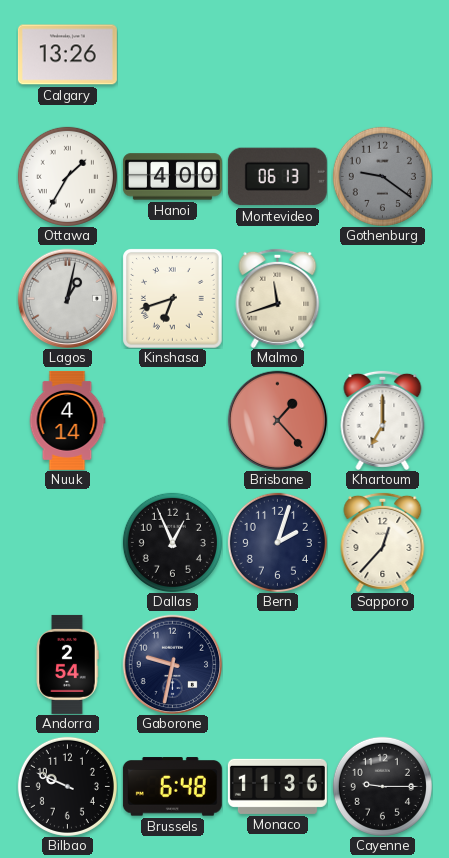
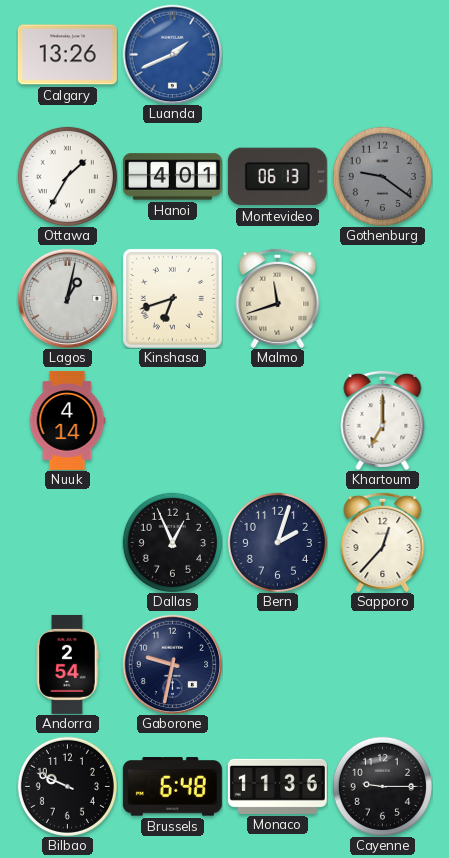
Luanda: none -> 1:41
Hanoi: 4:00 -> 4:01
Brisbane: 1:23 -> none
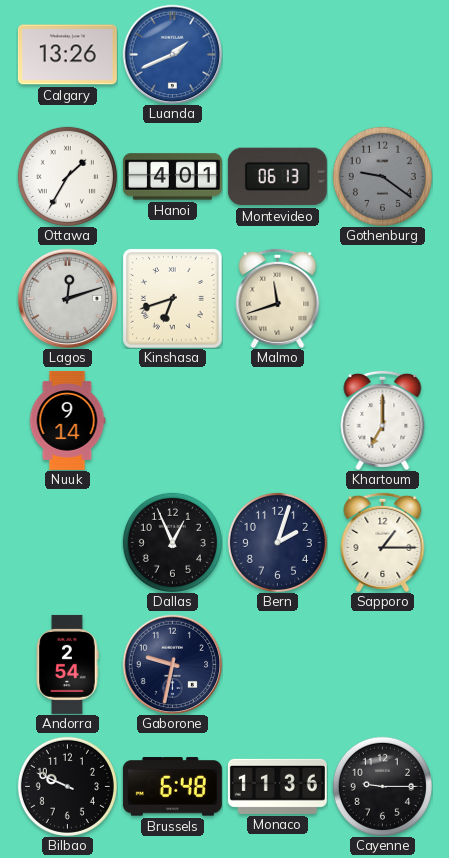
Lagos: 1:02 -> 12:12
Nuuk: 4:14 -> 9:14
Sapporo: 12:37 -> 1:15
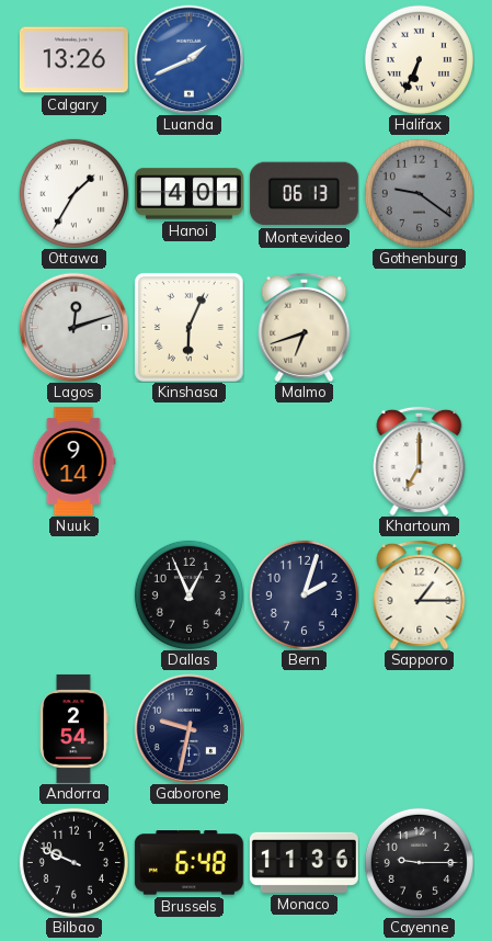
Halifax: none -> 6:34
Kinshasa: 6:42 -> 6:04
Malmo: 11:42 -> 6:42
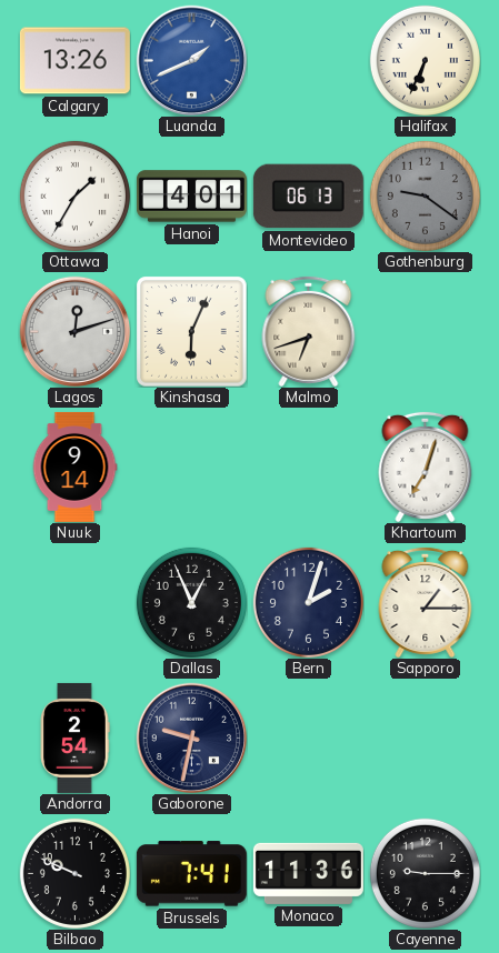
Khartoum: 7:00 -> 7:03
Brussels: 6:48 -> 7:41
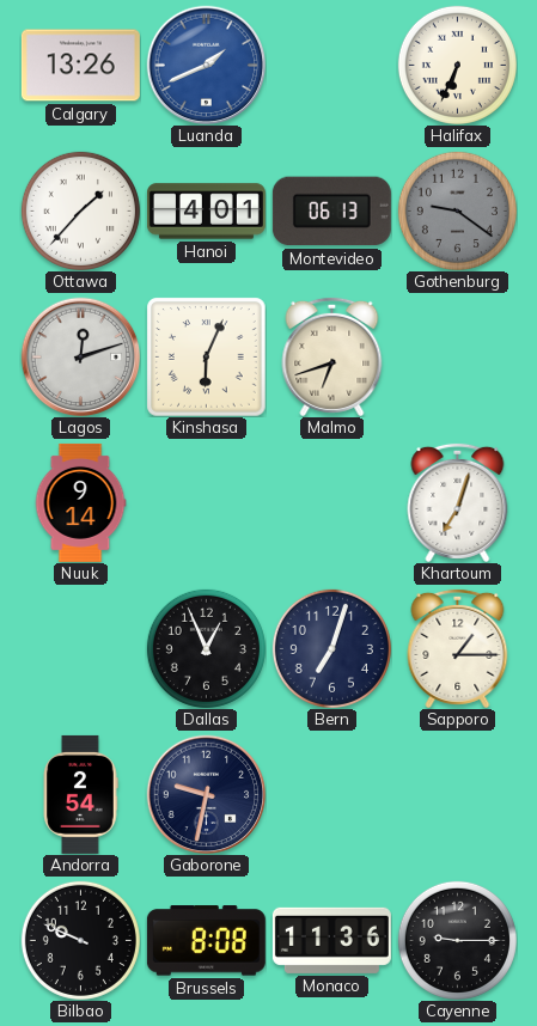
Ottawa: 1:35 -> 1:37
Bern: 2:03 -> 7:03
Brussels: 7:41 -> 8:08
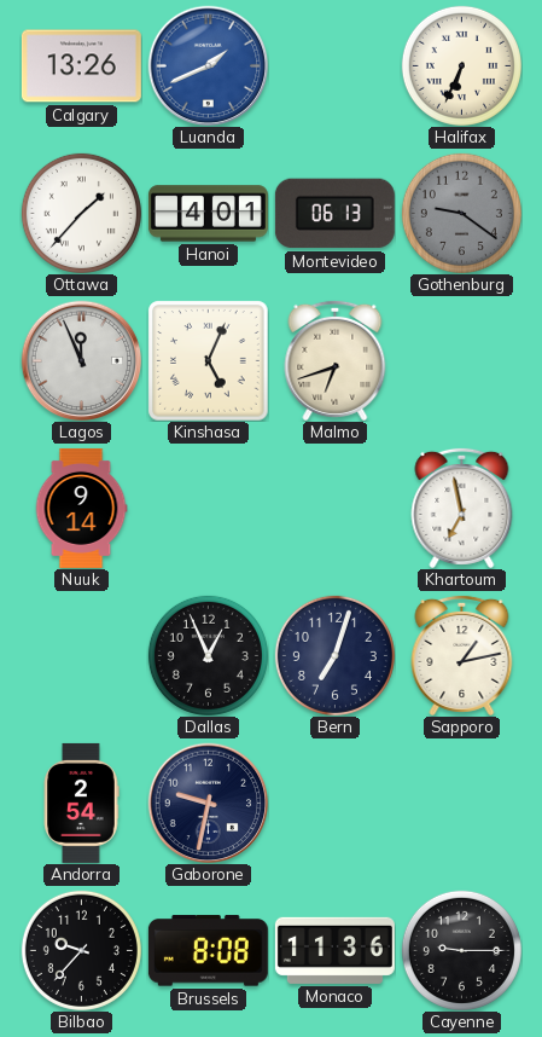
Lagos: 12:12 -> 11:56
Kinshasa: 6:04 -> 5:04
Khartoum: 7:03 -> 6:58
Sapporo: 1:15 -> 1:13
Bilbao: 9:49 -> 9:37
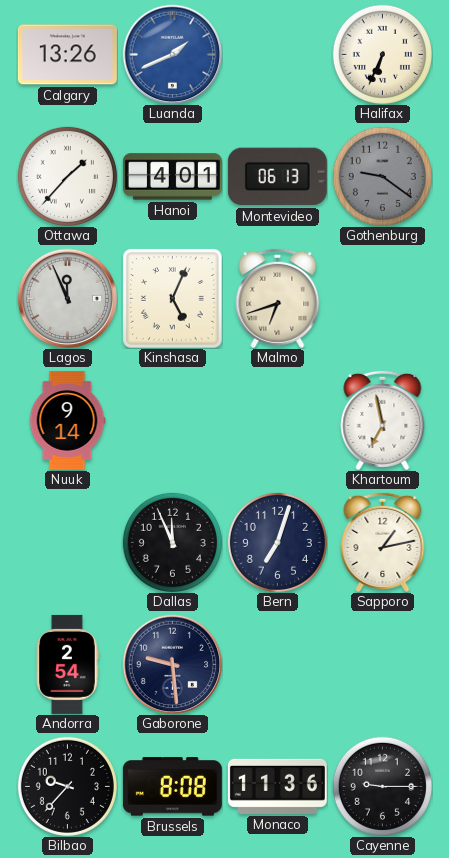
Dallas: 12:56 -> 11:56
Gaborone: 9:32 -> 9:29
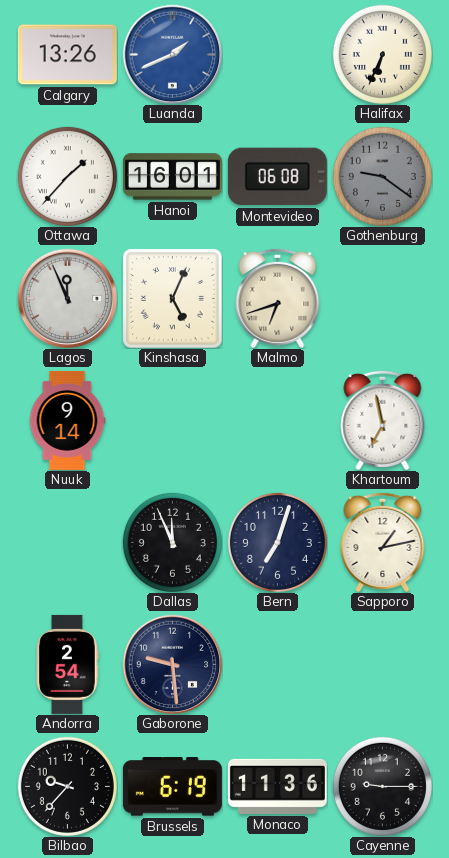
Hanoi: 4:01 -> 16:01
Montevideo: 06:13 -> 06:08
Brussels: 8:08 -> 6:19
